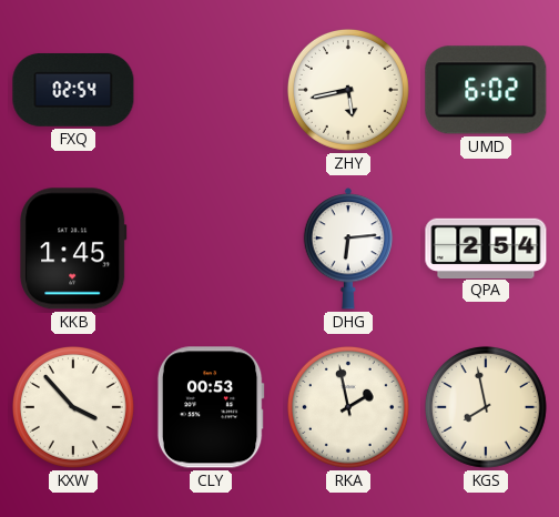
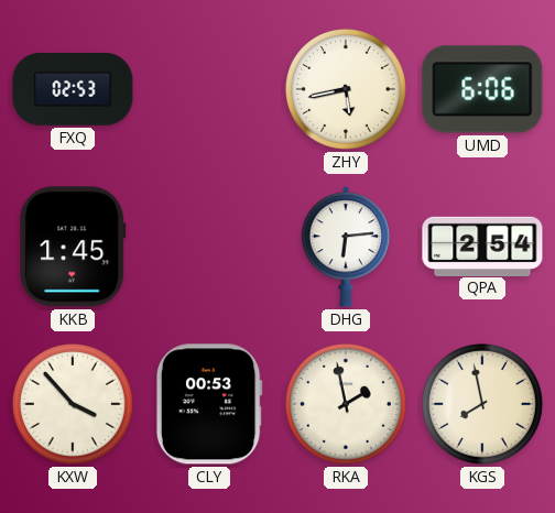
FXQ: 02:54 -> 02:53
UMD: 6:02 -> 6:06
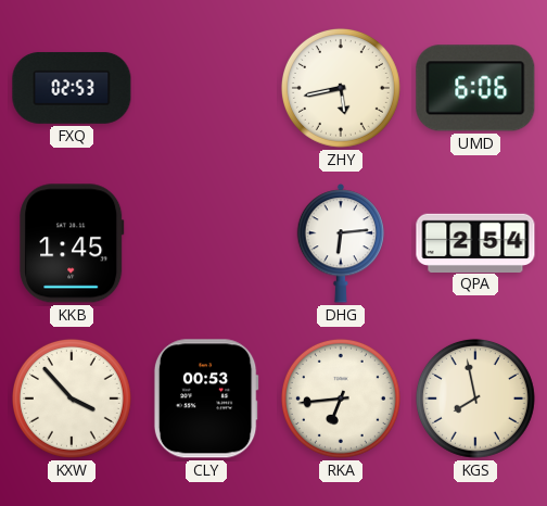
RKA: 1:58 -> 6:44
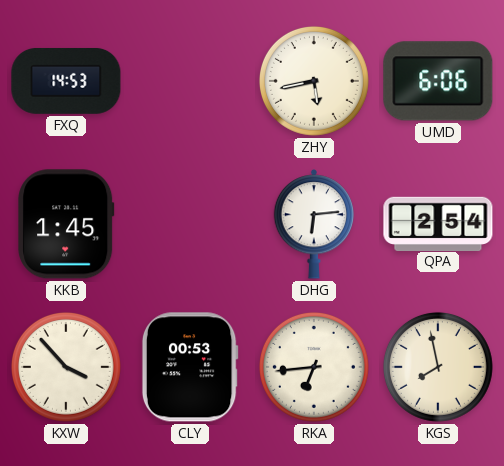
FXQ: 02:53 -> 14:53
